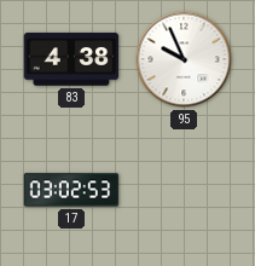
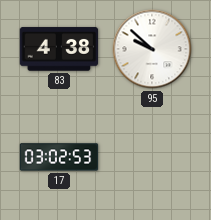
95: 9:56 -> 9:52
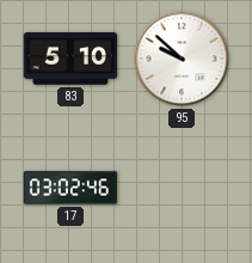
83: 4:38 -> 5:10
17: 03:02:53 -> 03:02:46
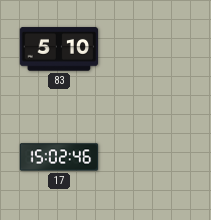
95: 9:52 -> none
17: 03:02 -> 15:02
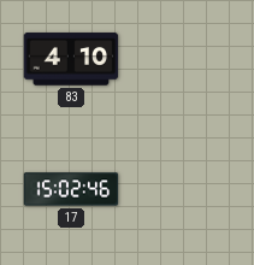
83: 5:10 -> 4:10
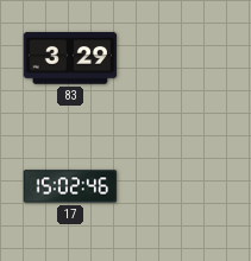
83: 4:10 -> 3:29
